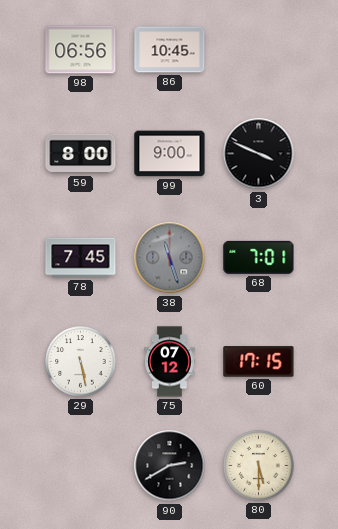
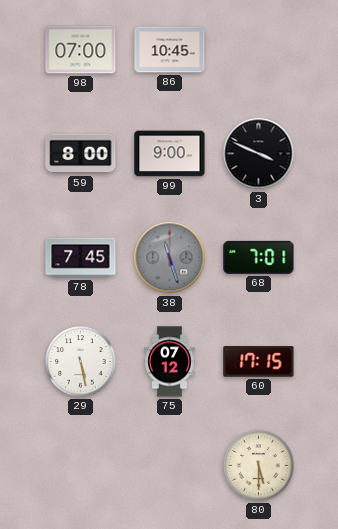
98: 06:56 -> 07:00
90: 2:40 -> none
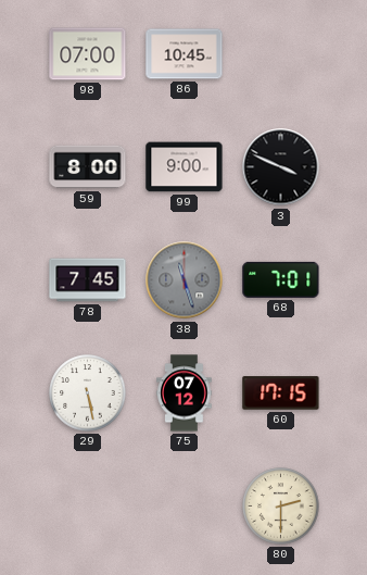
80: 5:30 -> 2:30
